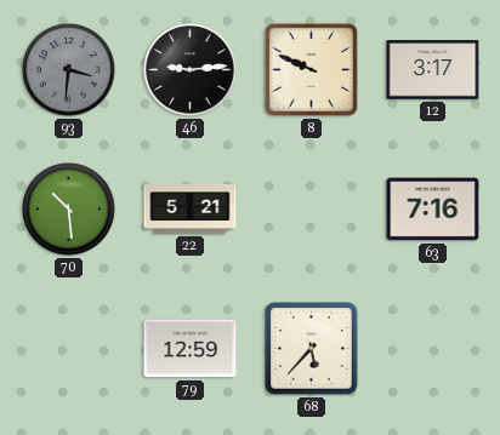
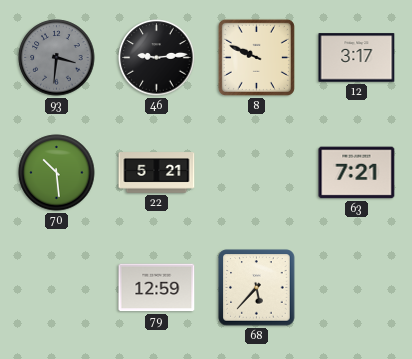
63: 7:16 -> 7:21
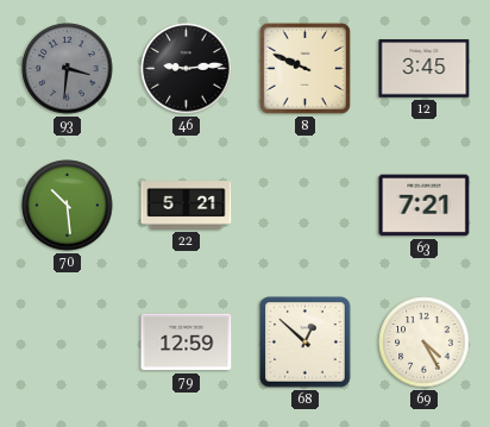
12: 3:17 -> 3:45
68: 5:37 -> 12:52
69: none -> 4:25
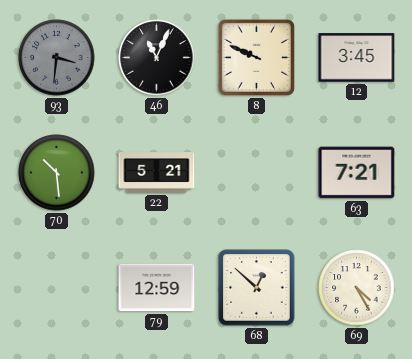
46: 9:14 -> 11:04
